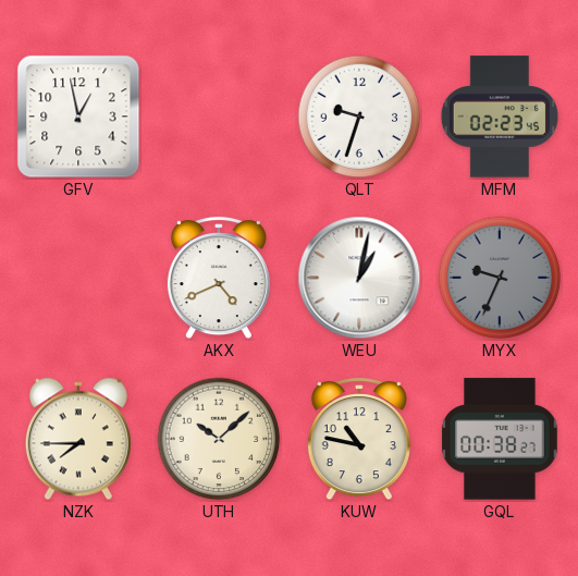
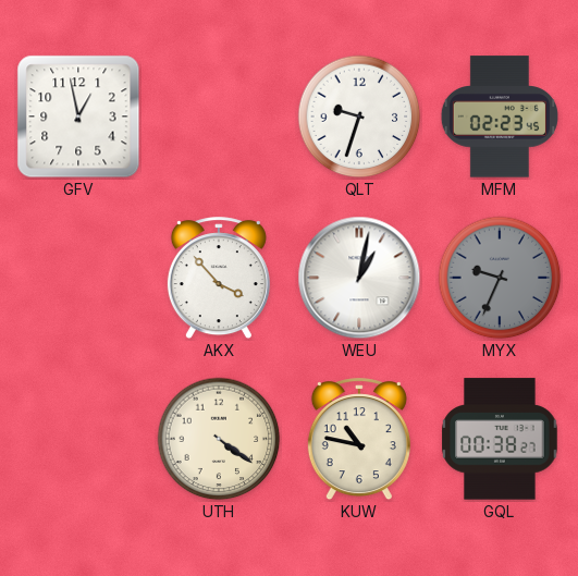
AKX: 4:41 -> 3:53
NZK: 7:45 -> none
UTH: 10:08 -> 4:21
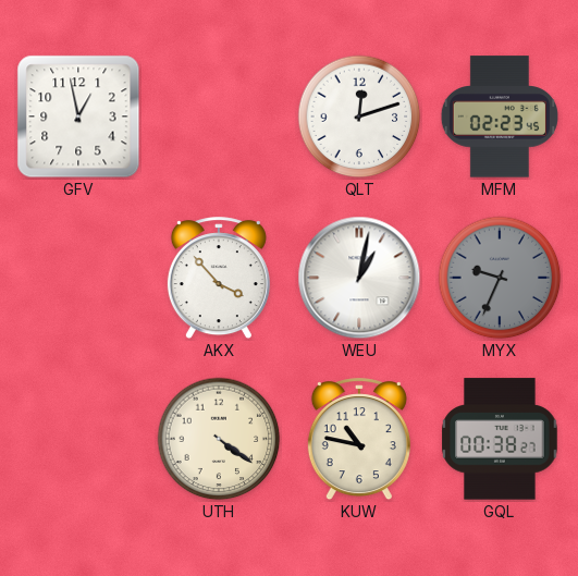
QLT: 9:33 -> 12:12
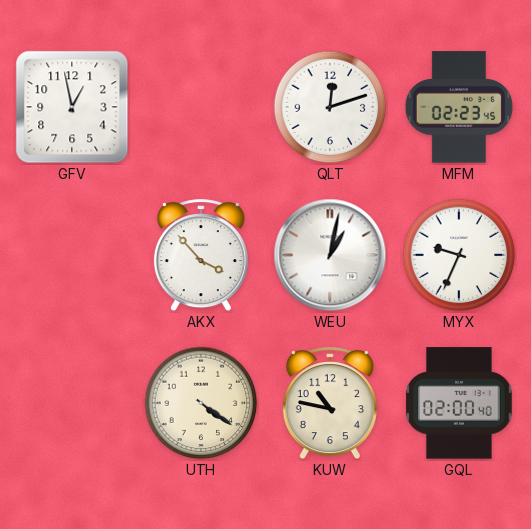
MYX dial: grey -> white
GQL: 00:38 -> 02:00
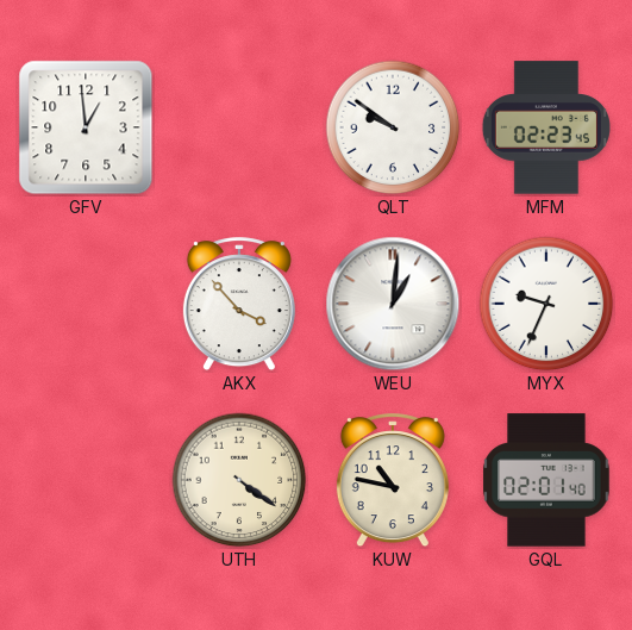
GFV: 12:58 -> 12:59
QLT: 12:12 -> 9:51
WEU: 1:02 -> 1:01
GQL: 02:00 -> 02:01
